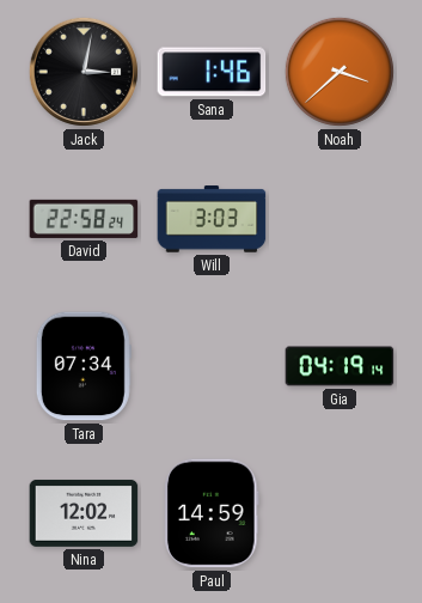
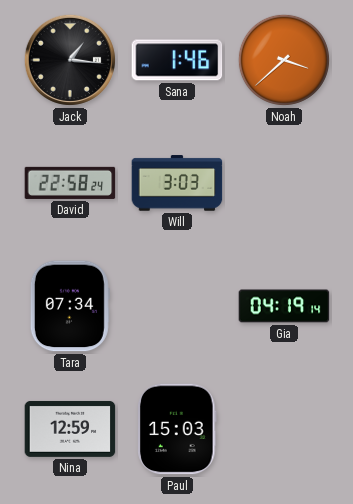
Jack: 3:02 -> 1:16
Nina: 12:02 -> 12:59
Paul: 14:59 -> 15:03
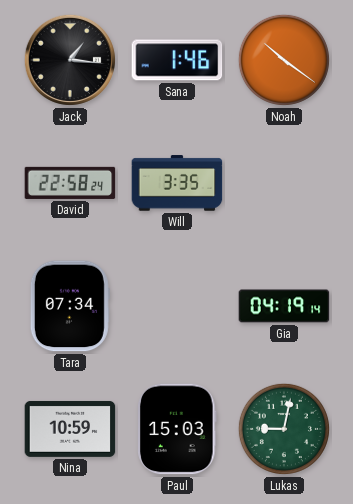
Noah: 3:38 -> 10:21
Will: 3:03 -> 3:35
Nina: 12:59 -> 10:59
Lukas: none -> 9:02
